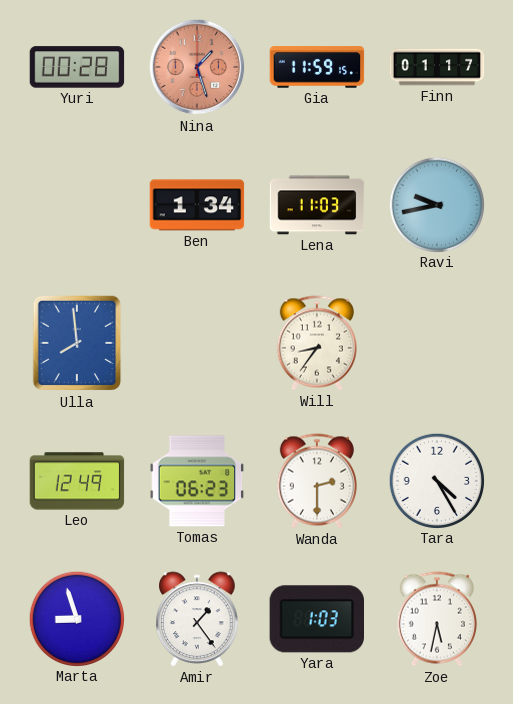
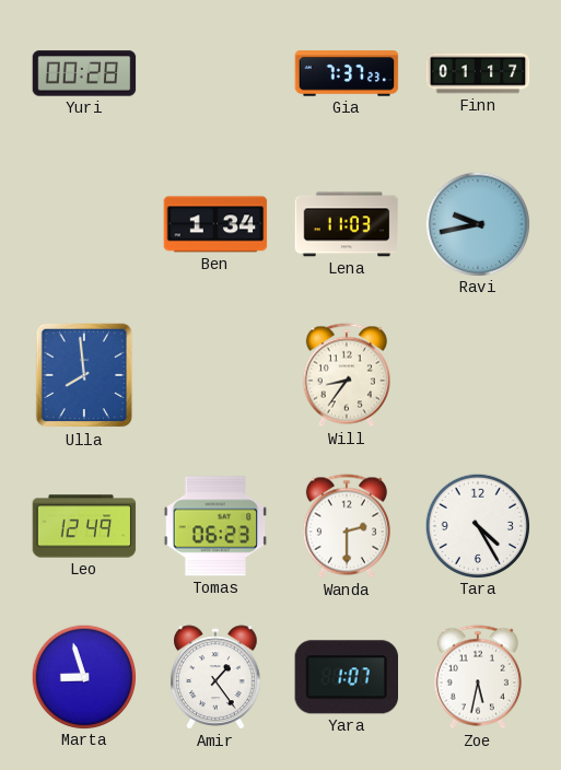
Nina: 1:27 -> none
Gia: 11:59 -> 7:37
Yara: 1:03 -> 1:07
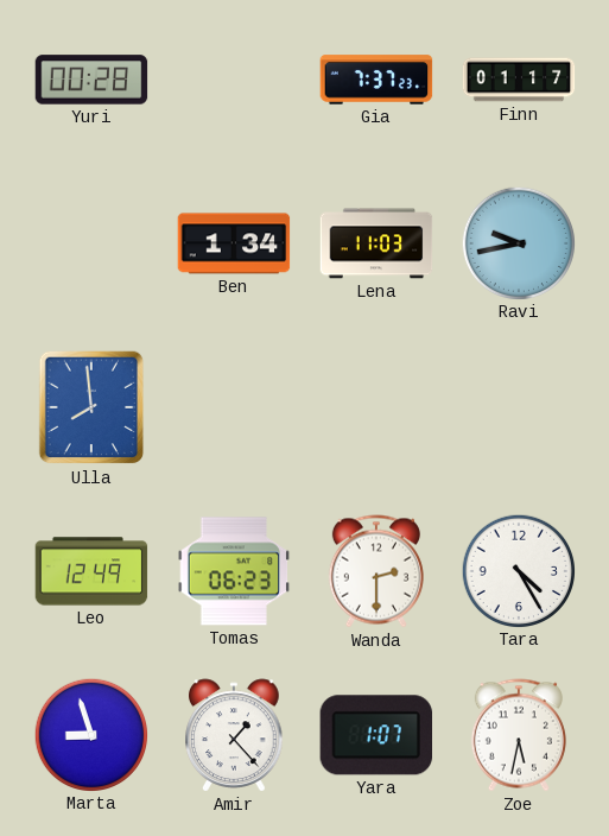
Will: 8:36 -> none
Amir: 1:24 -> 1:23
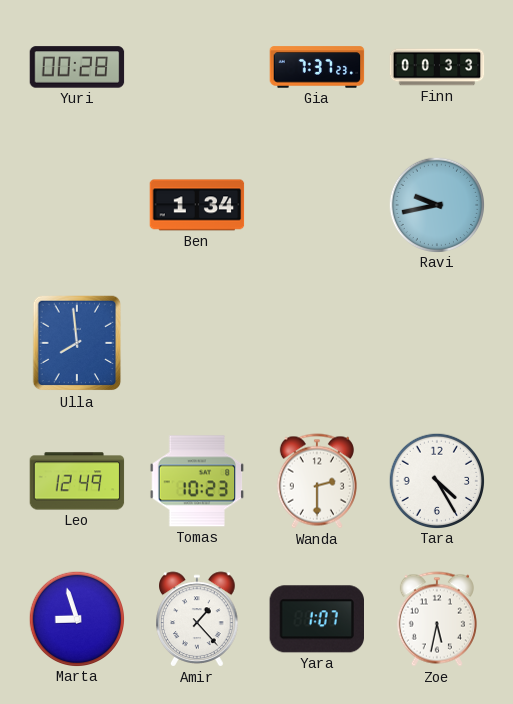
Finn: 01:17 -> 00:33
Lena: 11:03 -> none
Tomas: 06:23 -> 10:23
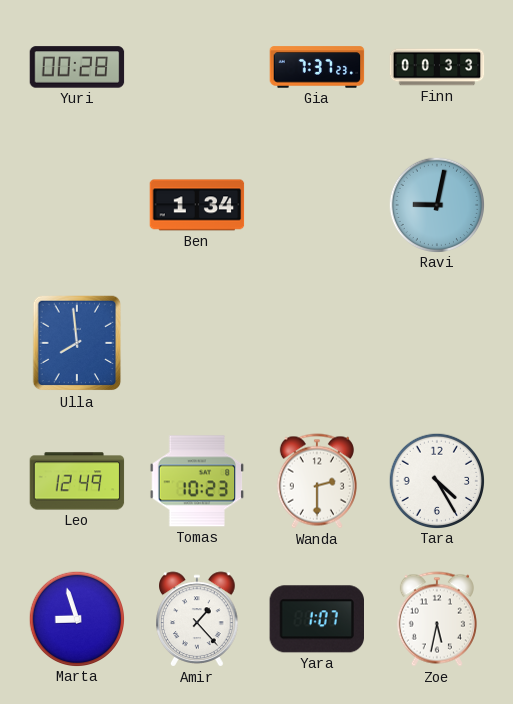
Ravi: 9:43 -> 9:02
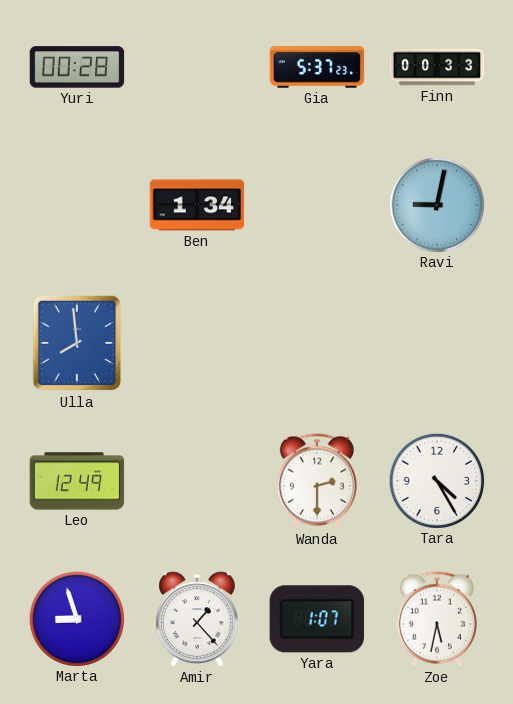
Gia: 7:37 -> 5:37
Tomas: 10:23 -> none
